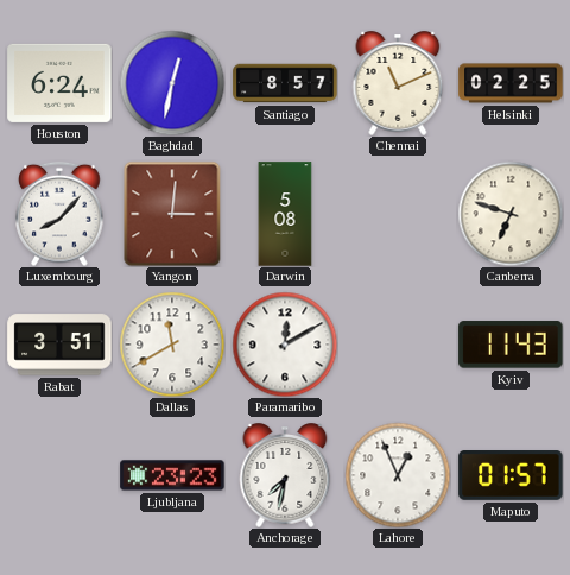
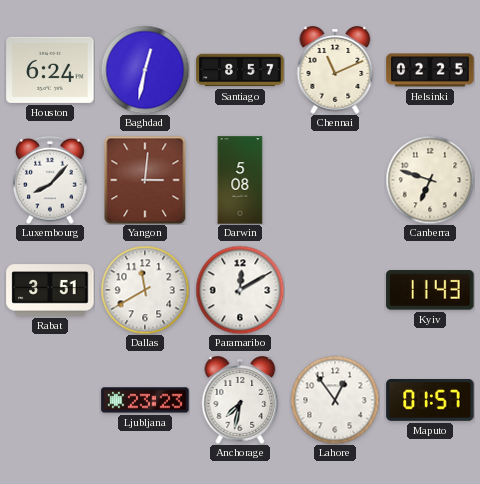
Lahore: 12:56 -> 12:54
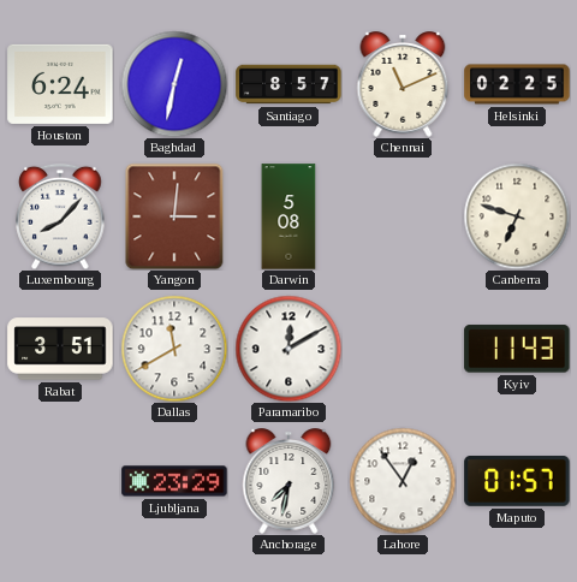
Ljubljana: 23:23 -> 23:29
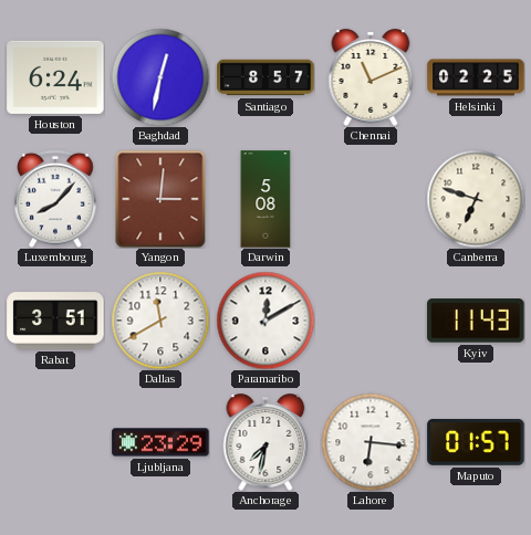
Lahore: 12:54 -> 6:16
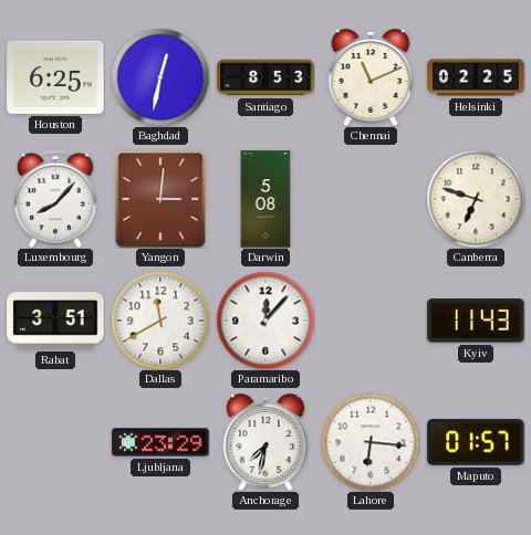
Houston: 6:24 -> 6:25
Santiago: 8:57 -> 8:53
Paramaribo: 12:10 -> 12:07
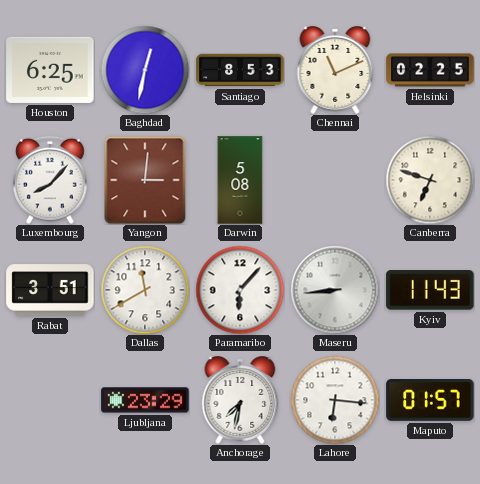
Paramaribo: 12:07 -> 6:07
Maseru: none -> 8:44
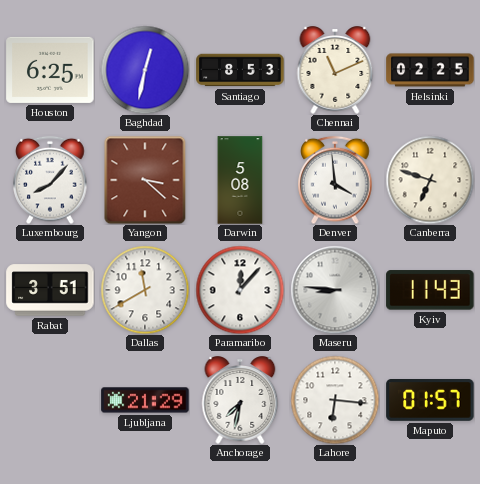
Yangon: 3:01 -> 3:22
Denver: none -> 3:59
Paramaribo: 6:07 -> 12:07
Maseru: 8:44 -> 8:46
Ljubljana: 23:29 -> 21:29
